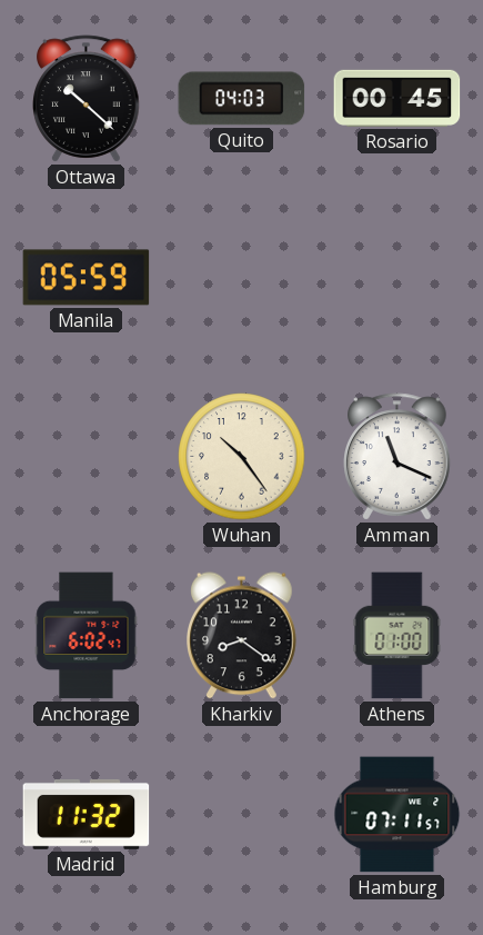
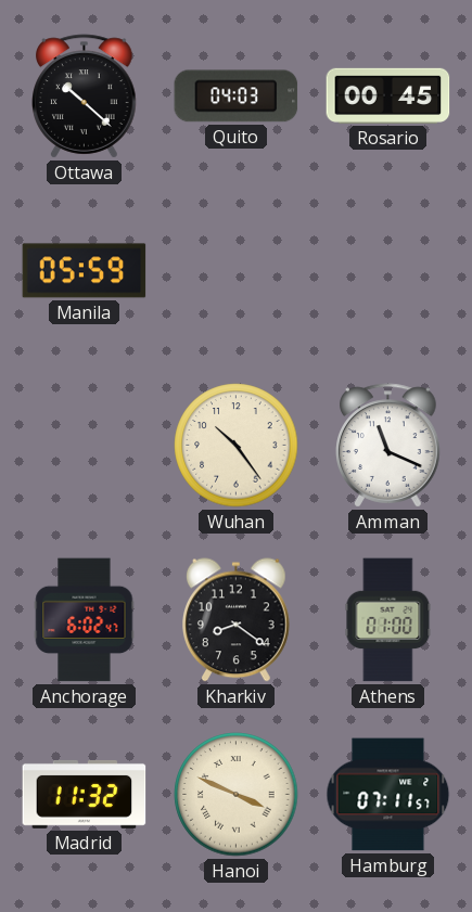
Hanoi: none -> 3:49
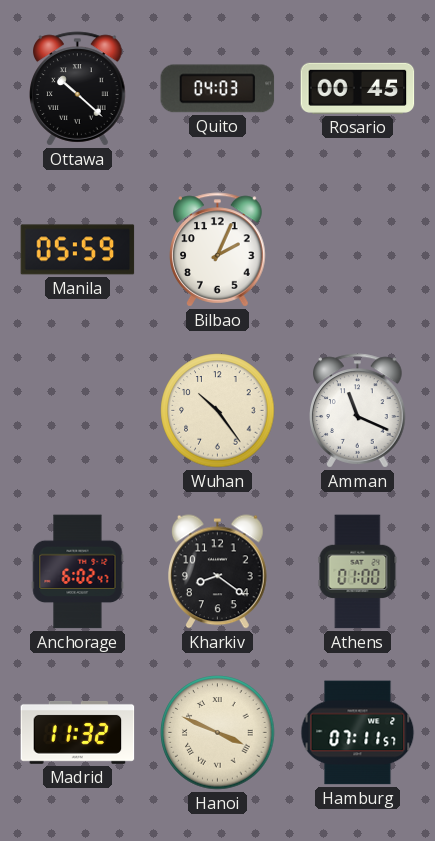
Bilbao: none -> 2:04
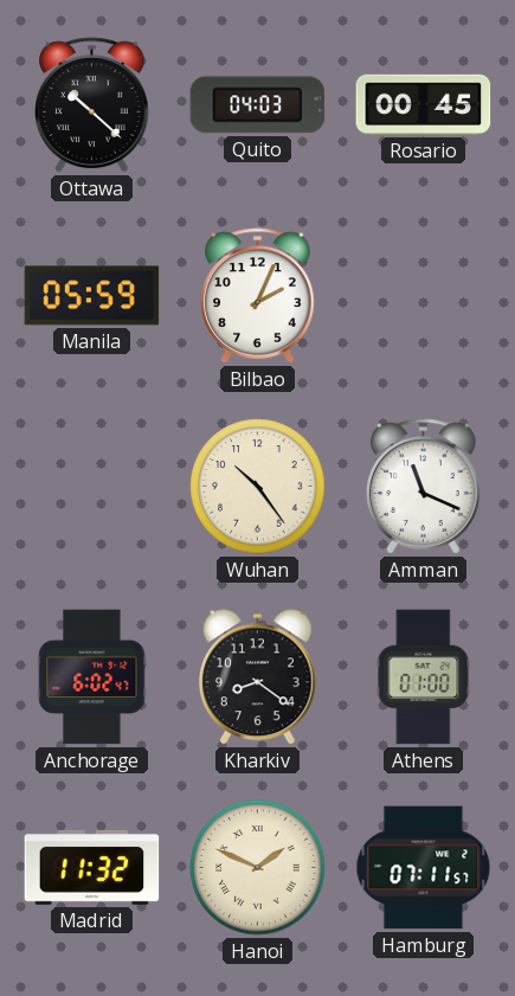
Hanoi: 3:49 -> 1:49
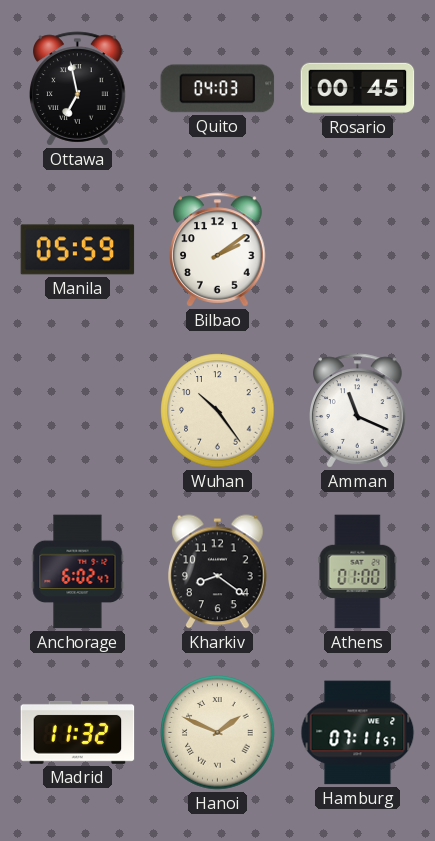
Ottawa: 10:22 -> 6:58
Bilbao: 2:04 -> 2:09
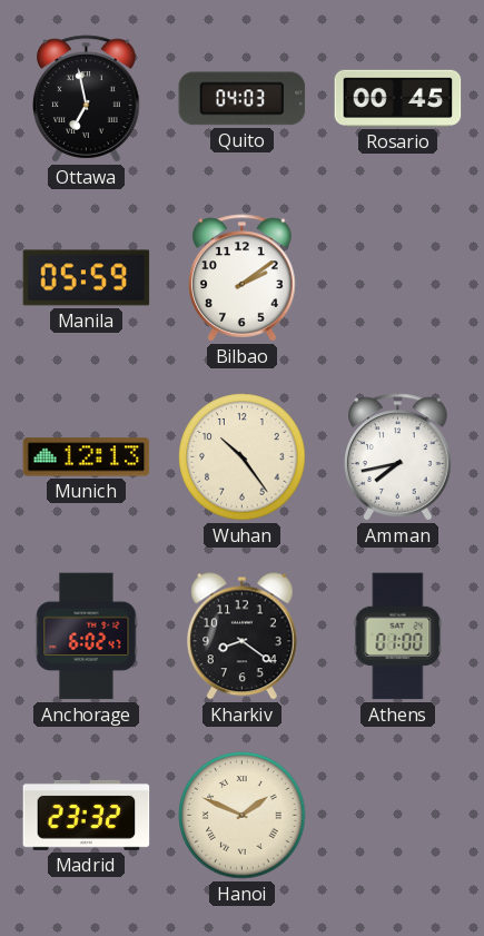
Munich: none -> 12:13
Amman: 11:19 -> 7:43
Madrid: 11:32 -> 23:32
Hamburg: 07:11 -> none
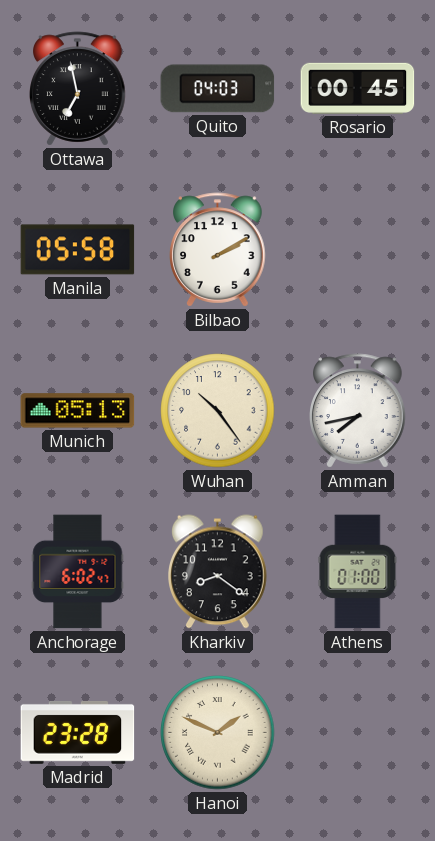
Manila: 05:59 -> 05:58
Bilbao: 2:09 -> 2:10
Munich: 12:13 -> 05:13
Madrid: 23:32 -> 23:28
